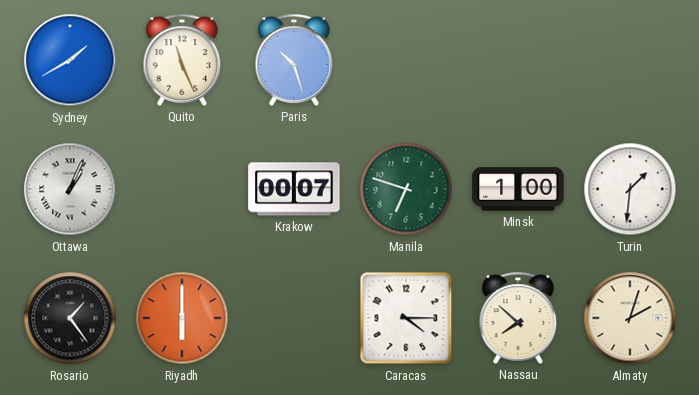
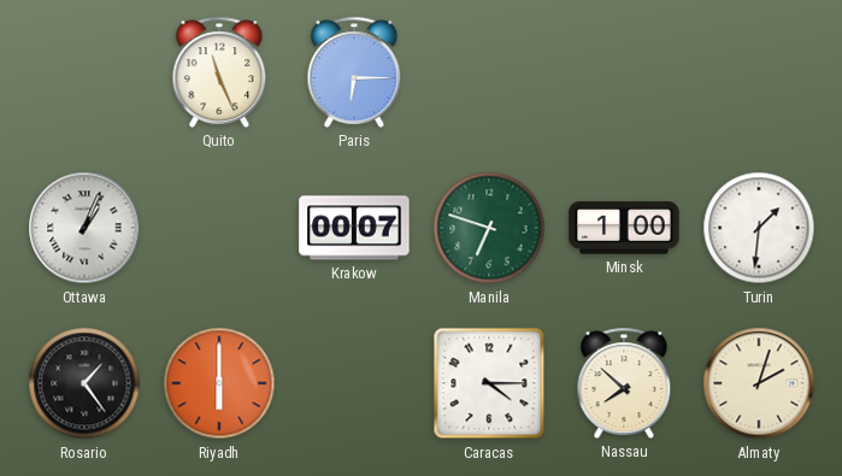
Sydney: 1:40 -> none
Paris: 10:27 -> 6:15
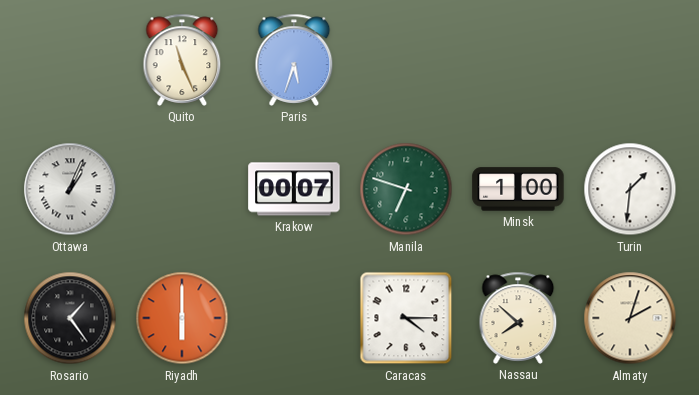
Paris: 6:15 -> 5:33
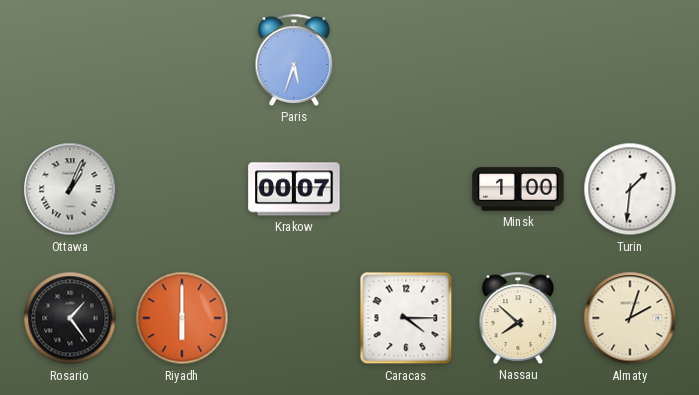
Quito: 11:26 -> none
Manila: 6:48 -> none
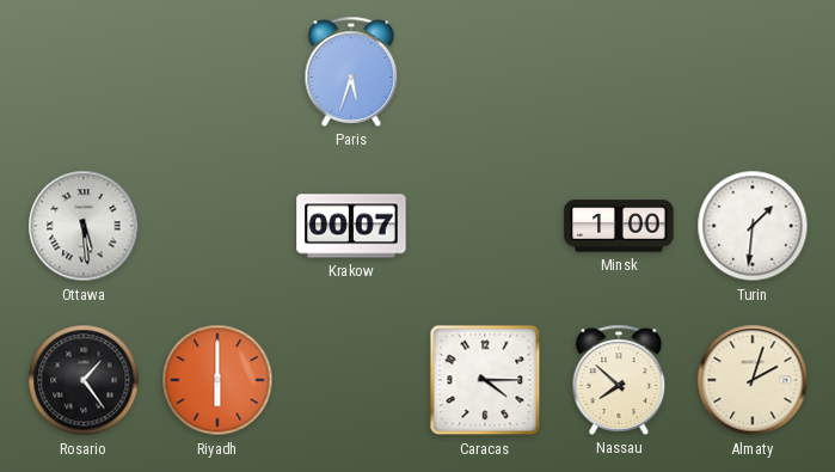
Ottawa: 1:04 -> 5:29
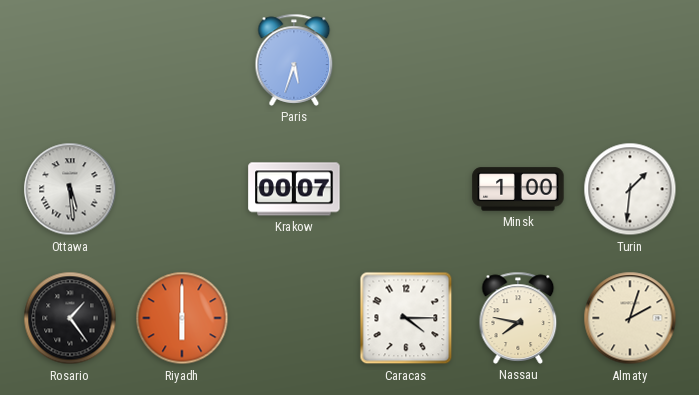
Nassau: 7:52 -> 7:47
